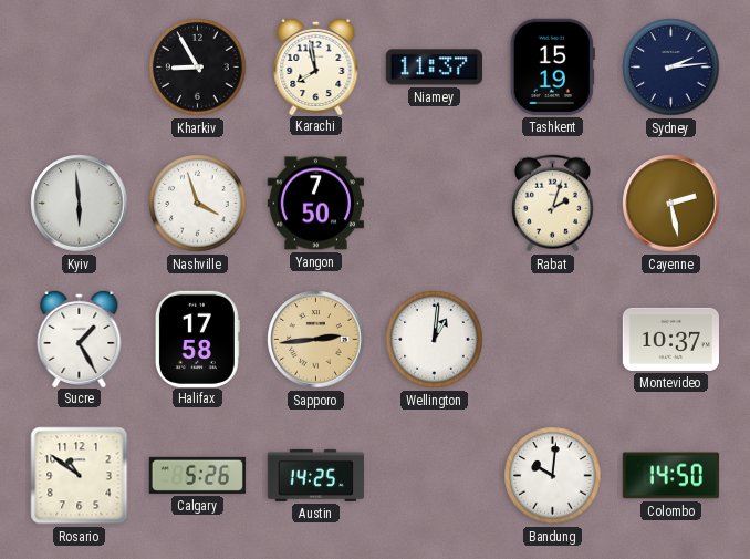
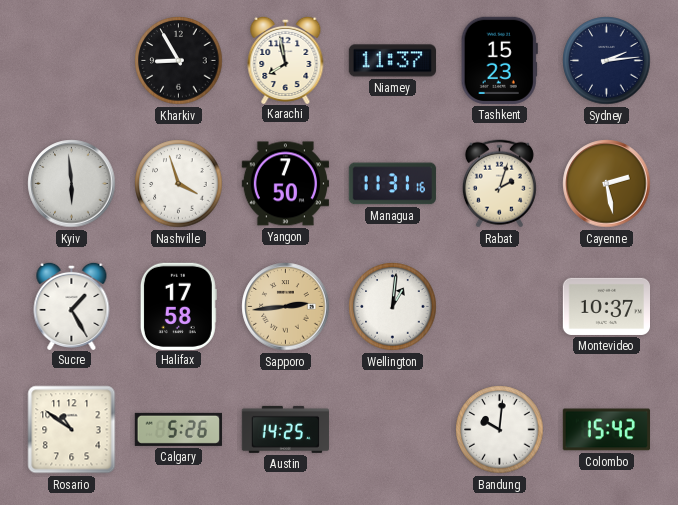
Tashkent: 15:19 -> 15:23
Managua: none -> 11:31
Colombo: 14:50 -> 15:42
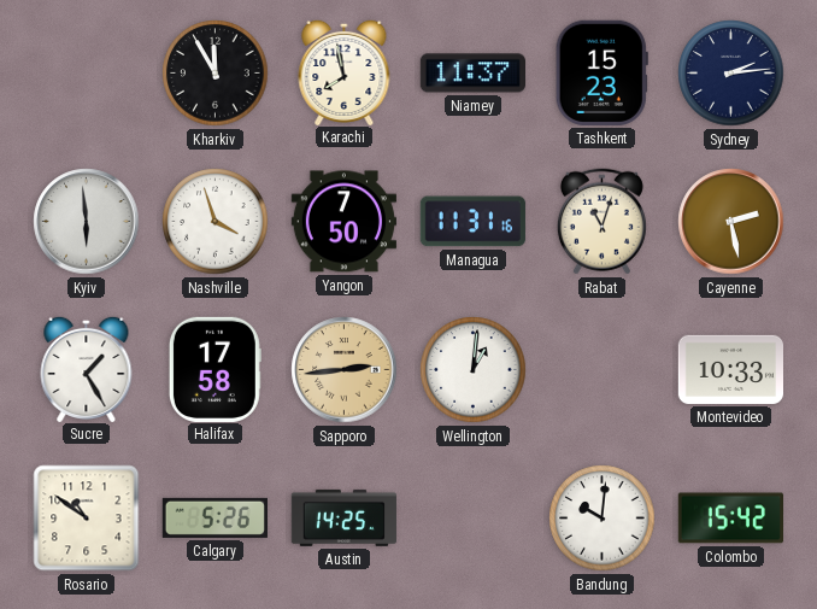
Kharkiv: 8:55 -> 11:55
Rabat: 2:03 -> 11:03
Montevideo: 10:37 -> 10:33
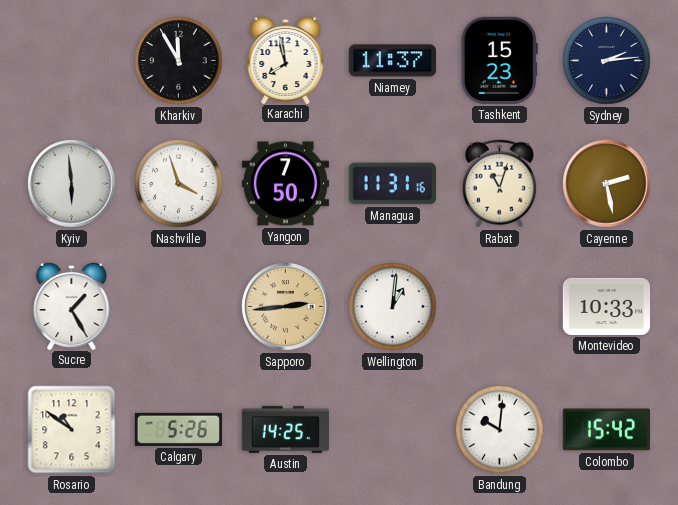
Halifax: 17:58 -> none
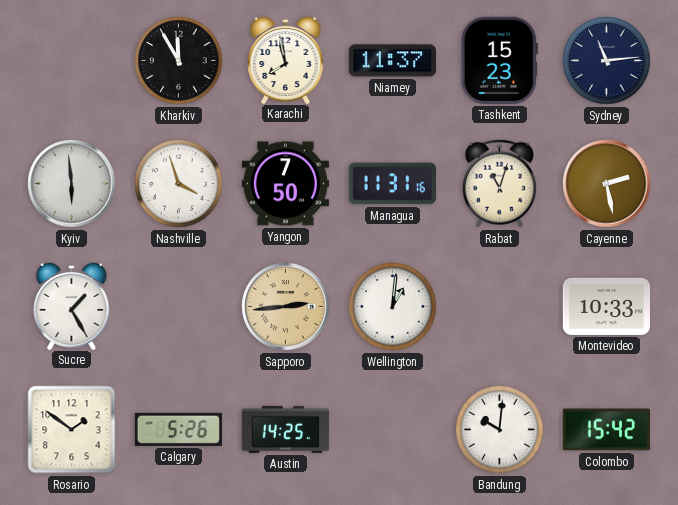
Sydney: 2:14 -> 11:14
Rosario: 10:51 -> 1:51
